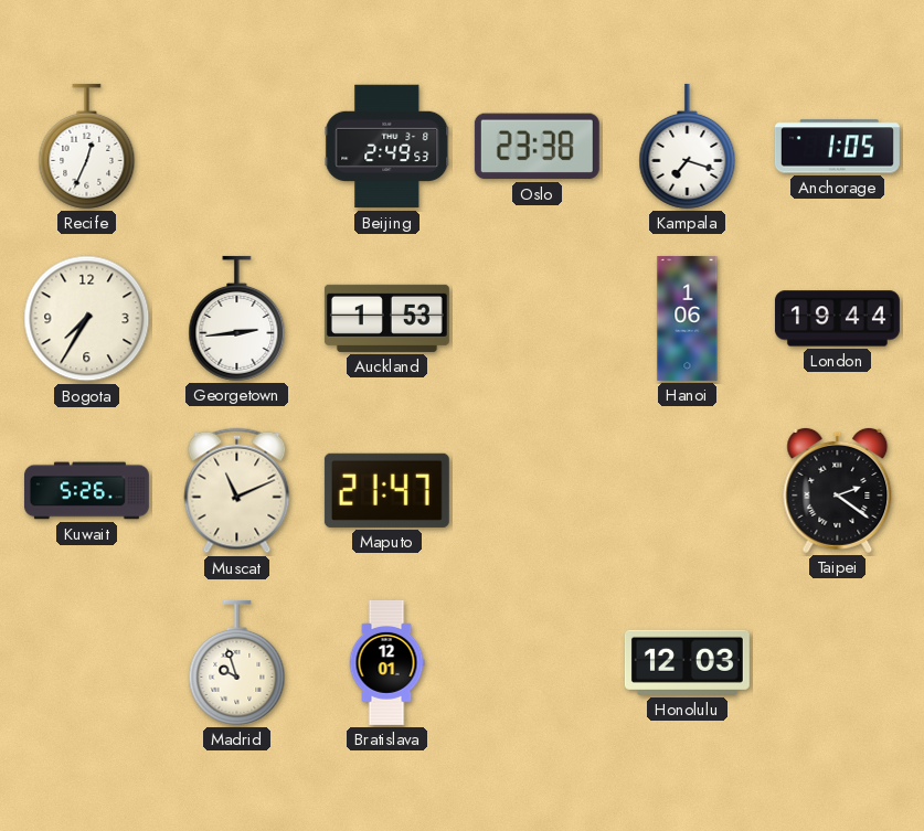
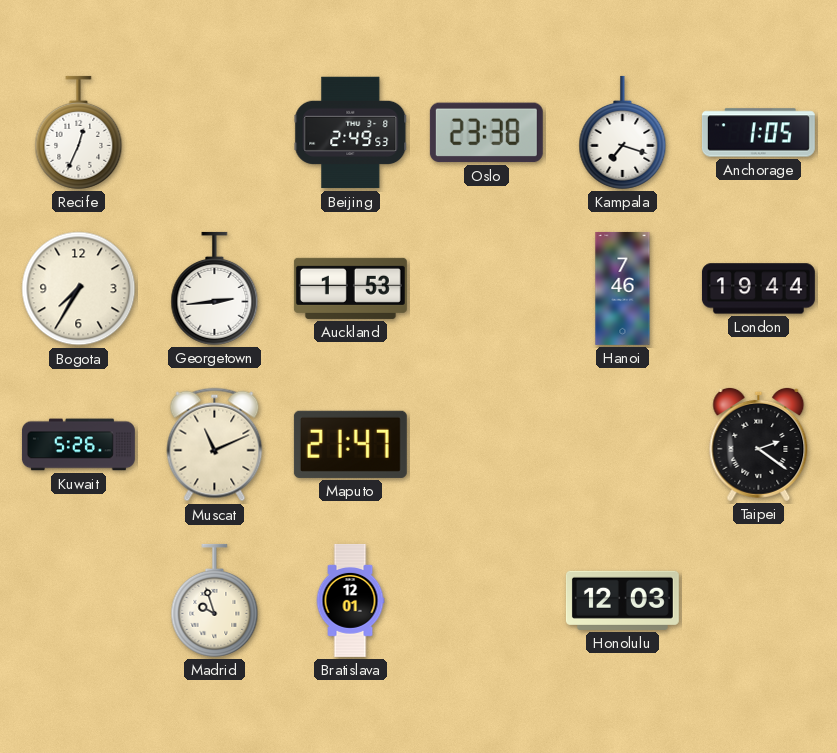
Hanoi: 1:06 -> 7:46
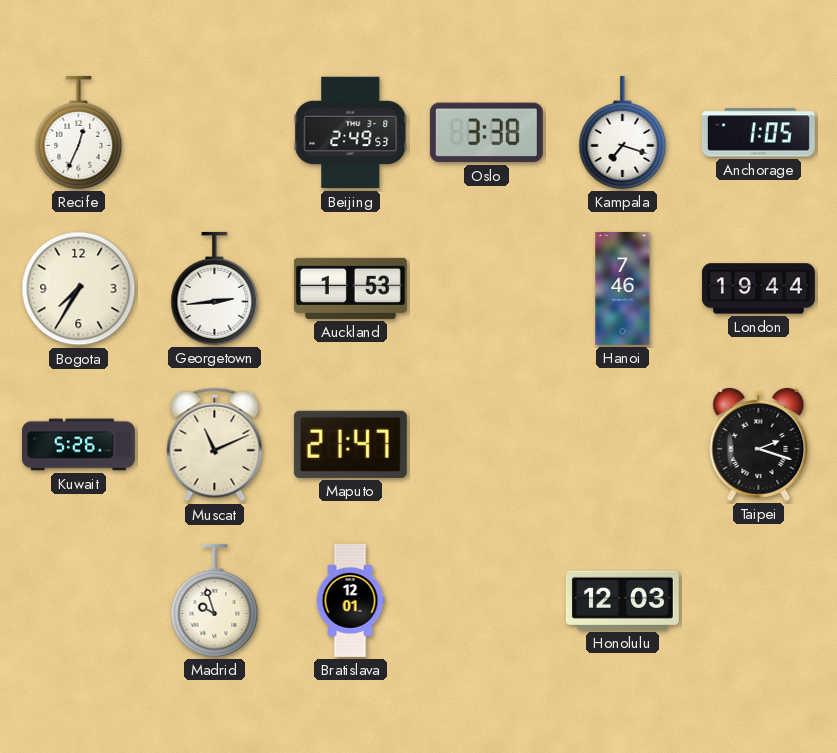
Oslo: 23:38 -> 3:38
Taipei: 2:21 -> 2:18
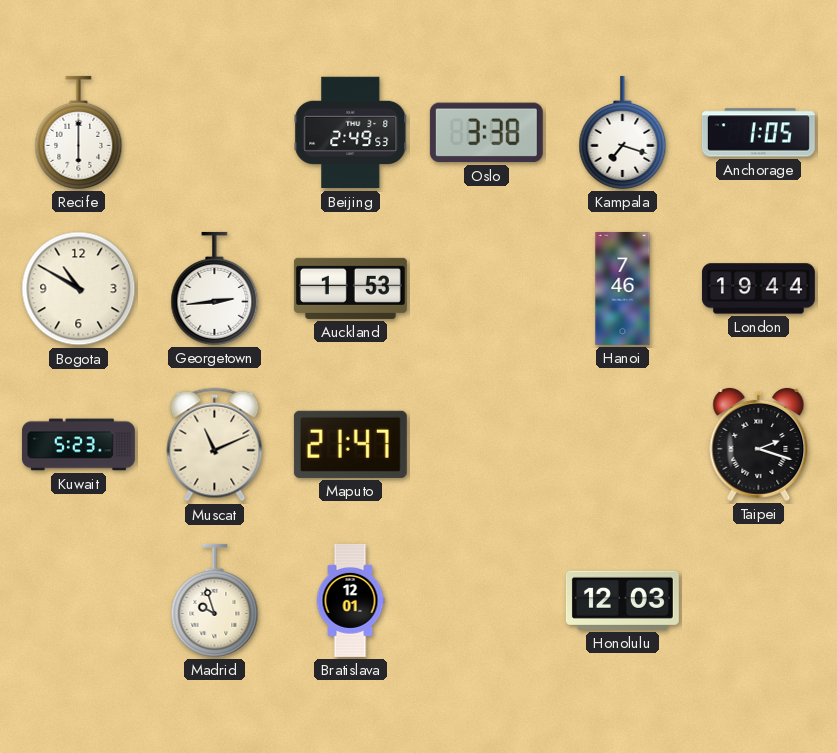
Recife: 12:34 -> 6:00
Bogota: 7:35 -> 10:50
Kuwait: 5:26 -> 5:23
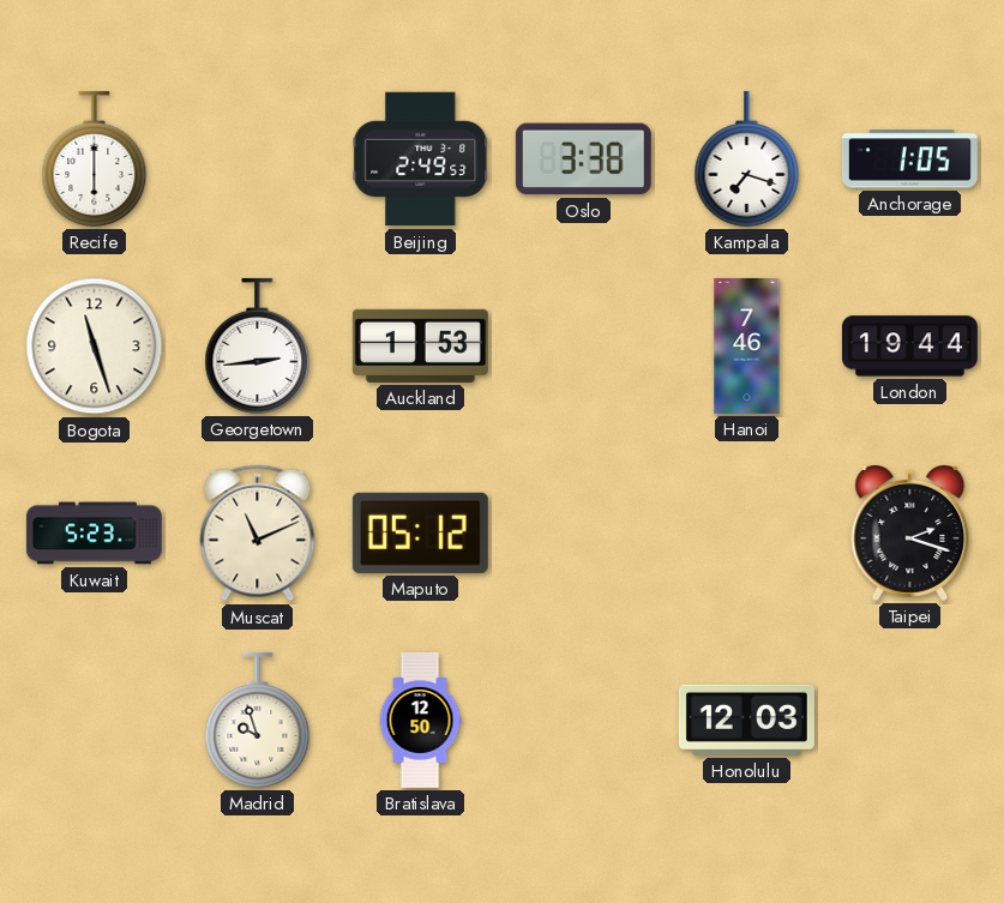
Bogota: 10:50 -> 11:27
Maputo: 21:47 -> 05:12
Bratislava: 12:01 -> 12:50
